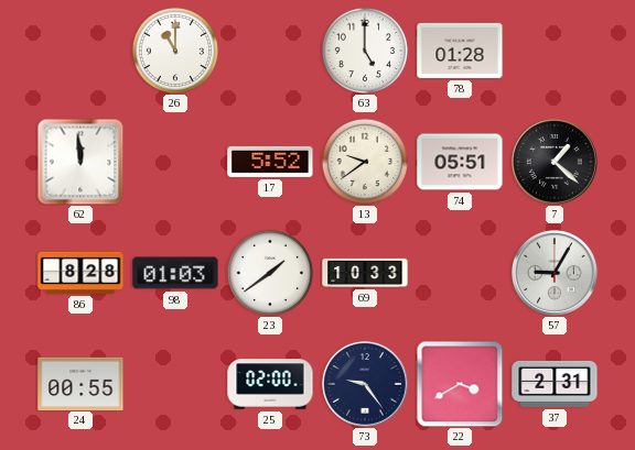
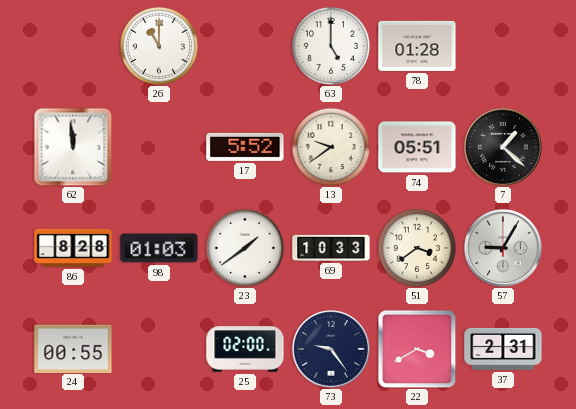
51: none -> 3:39
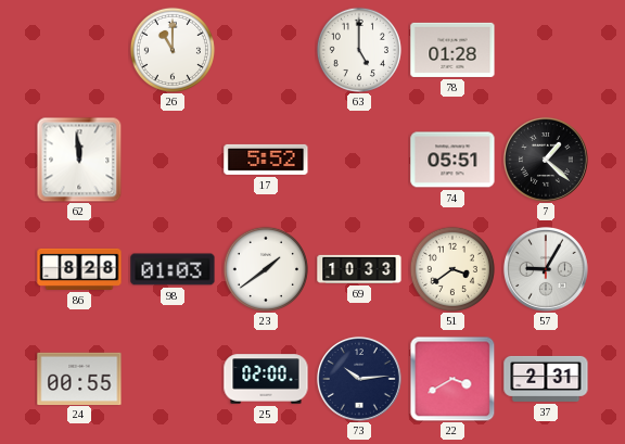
13: 9:39 -> none
73: 9:24 -> 10:14
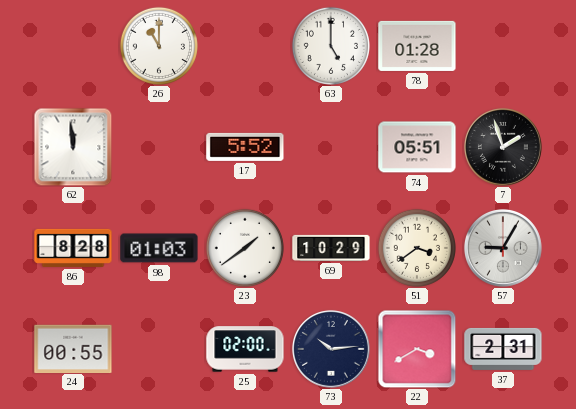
7: 1:22 -> 1:57
69: 10:33 -> 10:29
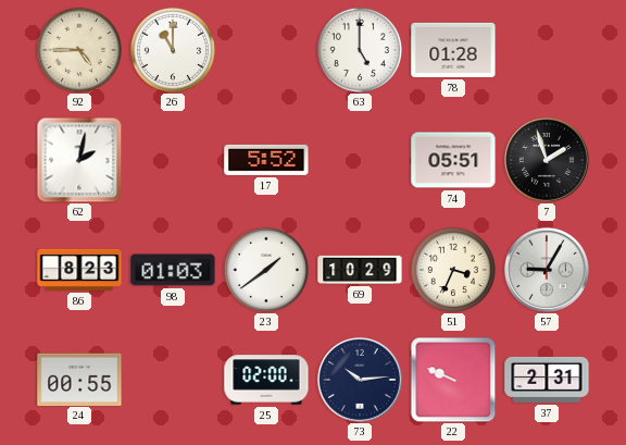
92: none -> 4:45
62: 11:59 -> 2:02
86: 8:28 -> 8:23
51: 3:39 -> 3:34
22: 3:40 -> 9:49
